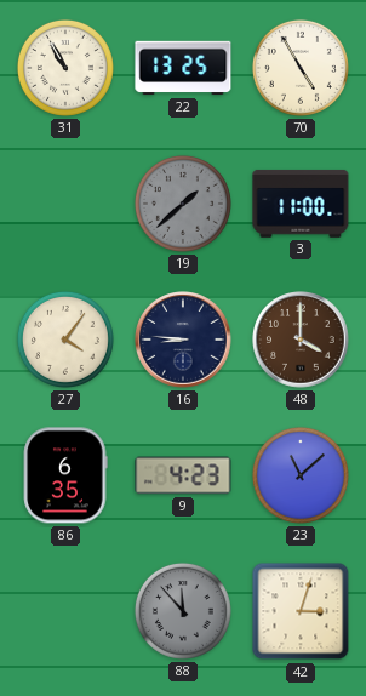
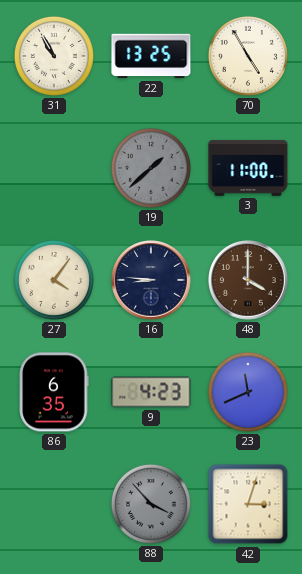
23: 11:08 -> 11:41
88: 11:53 -> 3:53
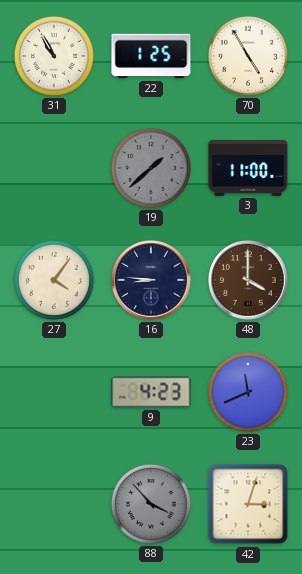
22: 13:25 -> 1:25
86: 6:35 -> none
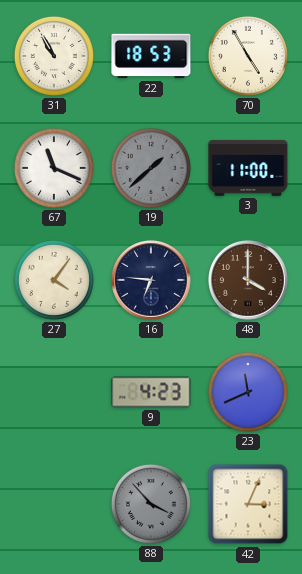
22: 1:25 -> 18:53
67: none -> 11:19
16: 8:46 -> 6:46
42: 3:03 -> 3:04
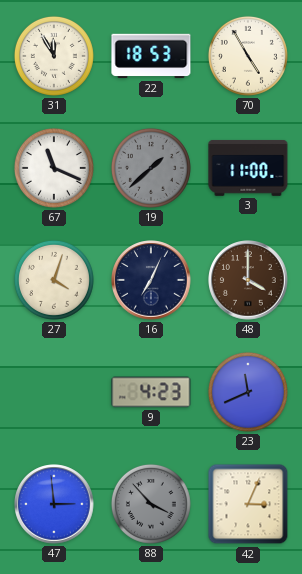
31: 10:55 -> 11:55
27: 4:06 -> 4:03
16: 6:46 -> 7:04
47: none -> 2:59
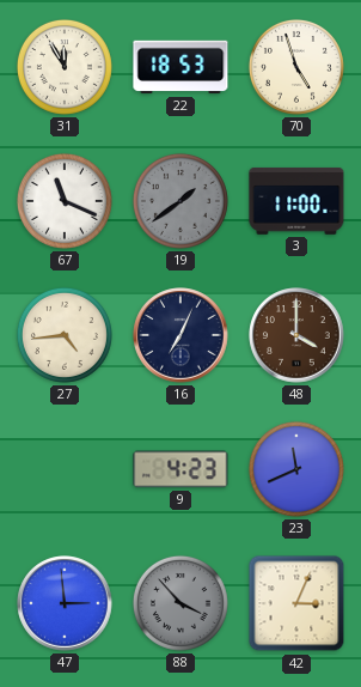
70: 4:55 -> 4:57
19: 1:38 -> 1:39
27: 4:03 -> 4:44
